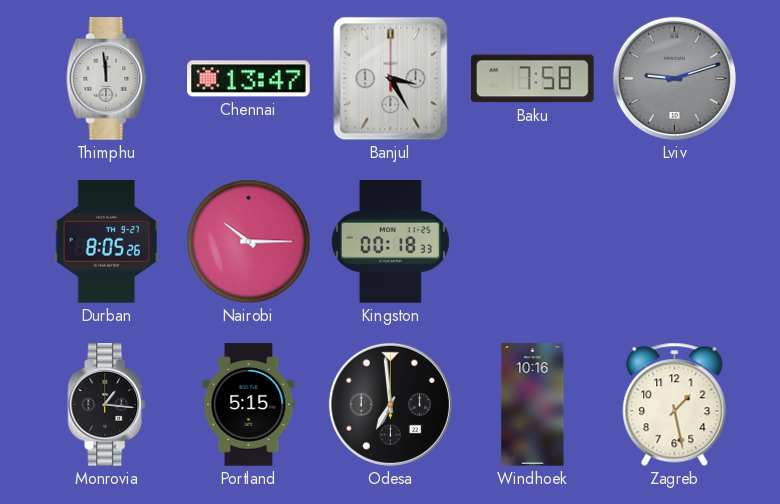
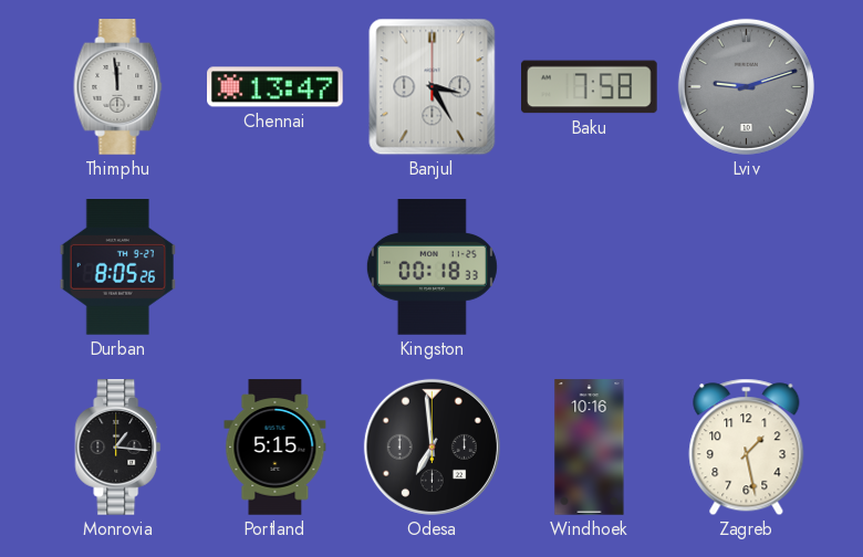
Nairobi: 10:15 -> none
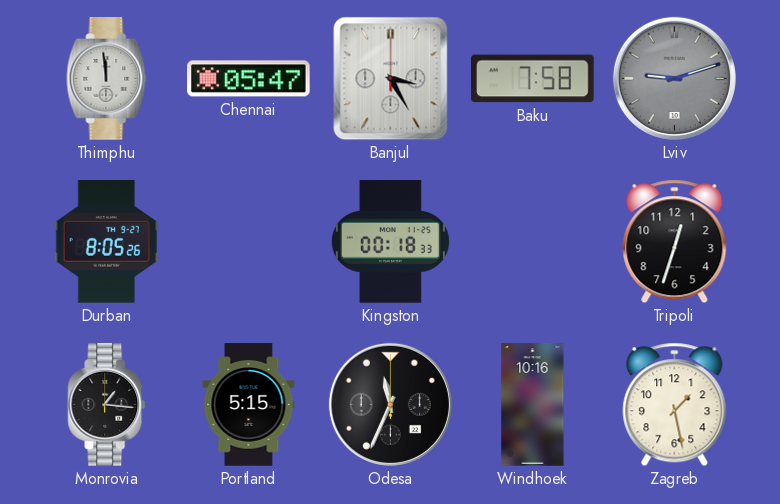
Chennai: 13:47 -> 05:47
Tripoli: none -> 12:33
Odesa: 6:59 -> 11:34
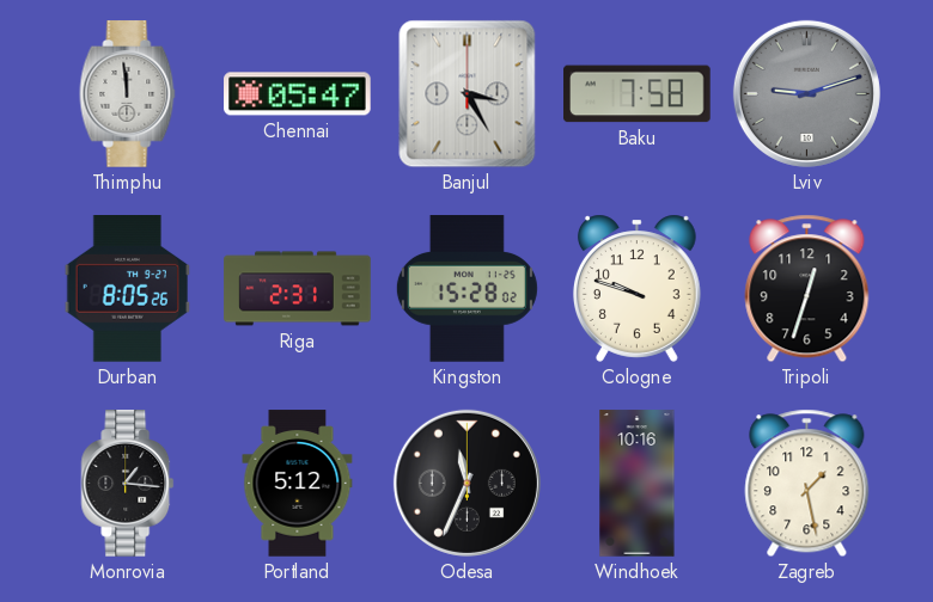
Riga: none -> 2:31
Kingston: 00:18 -> 15:28
Cologne: none -> 9:48
Portland: 5:15 -> 5:12
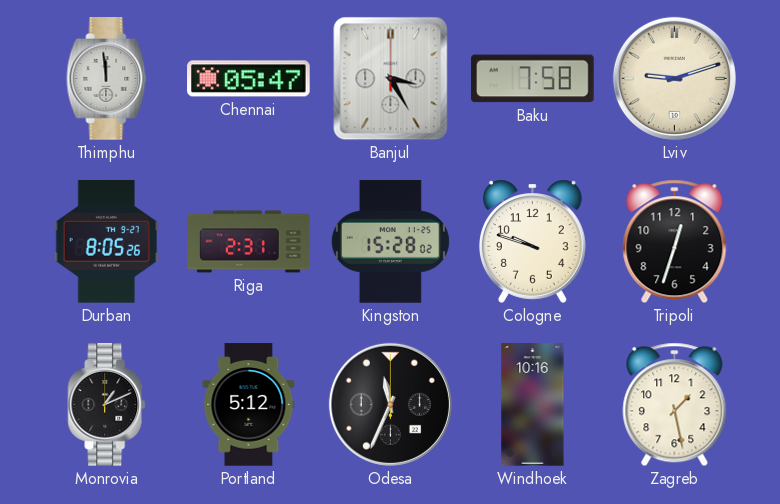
Lviv dial: grey -> cream
Monrovia: 1:16 -> 1:11
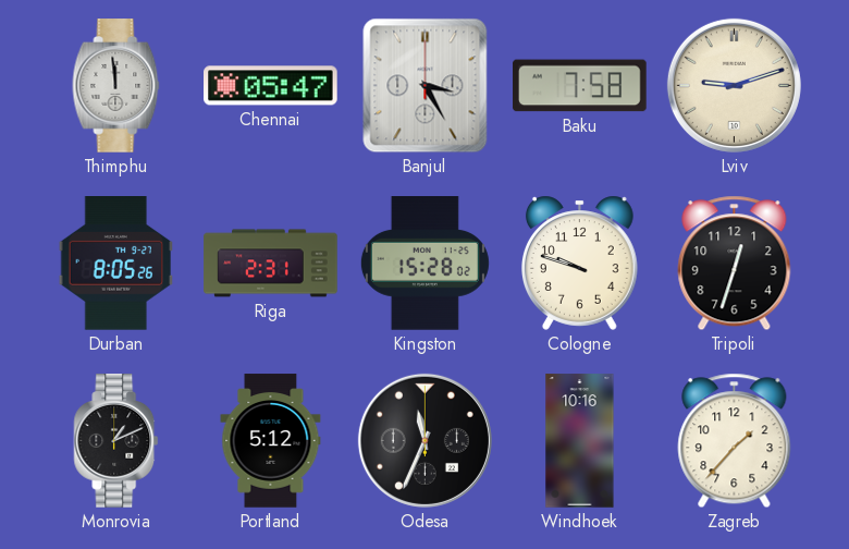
Zagreb: 1:28 -> 1:37
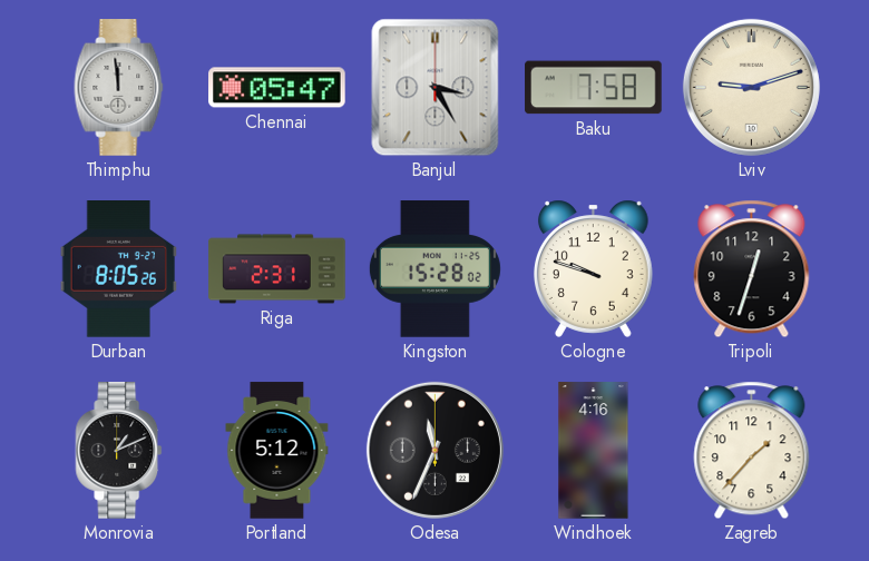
Windhoek: 10:16 -> 4:16
